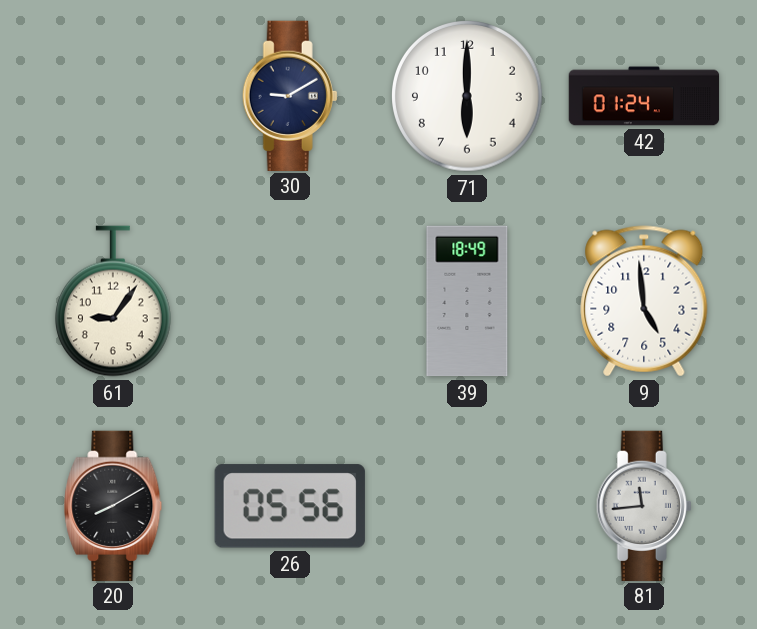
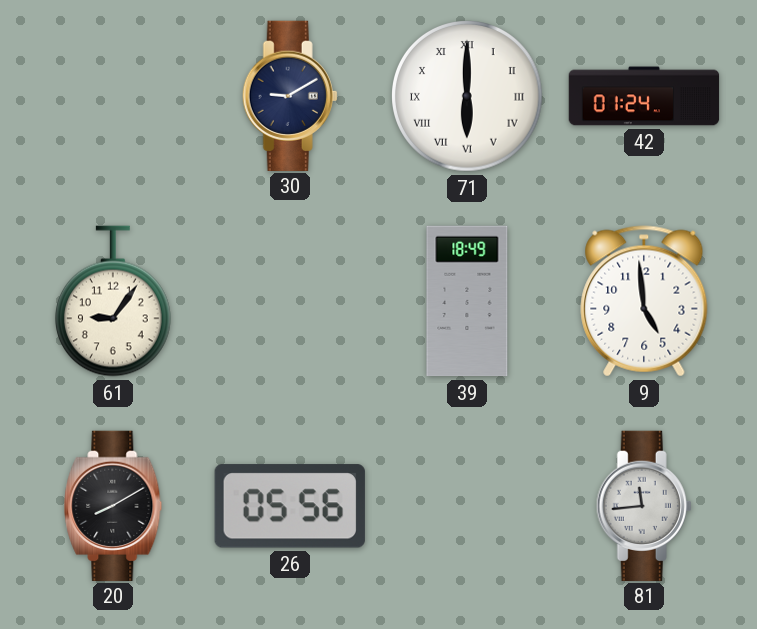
71 numerals: Arabic -> Roman
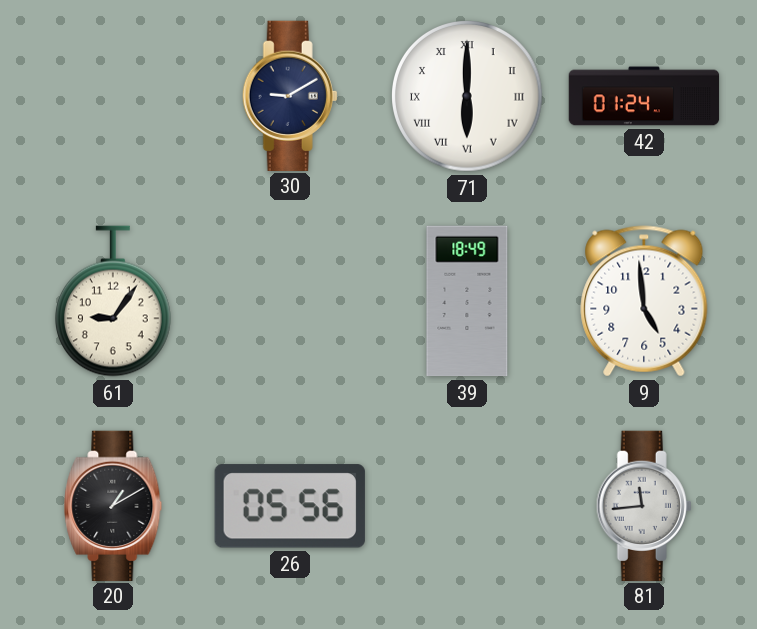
20: 8:10 -> 1:10
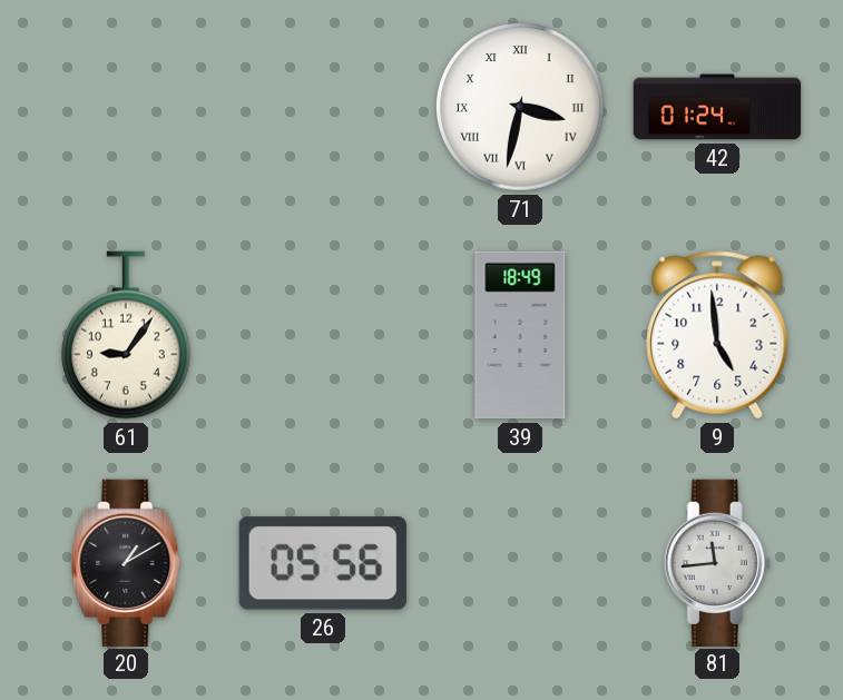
30: 9:10 -> none
71: 6:00 -> 3:32
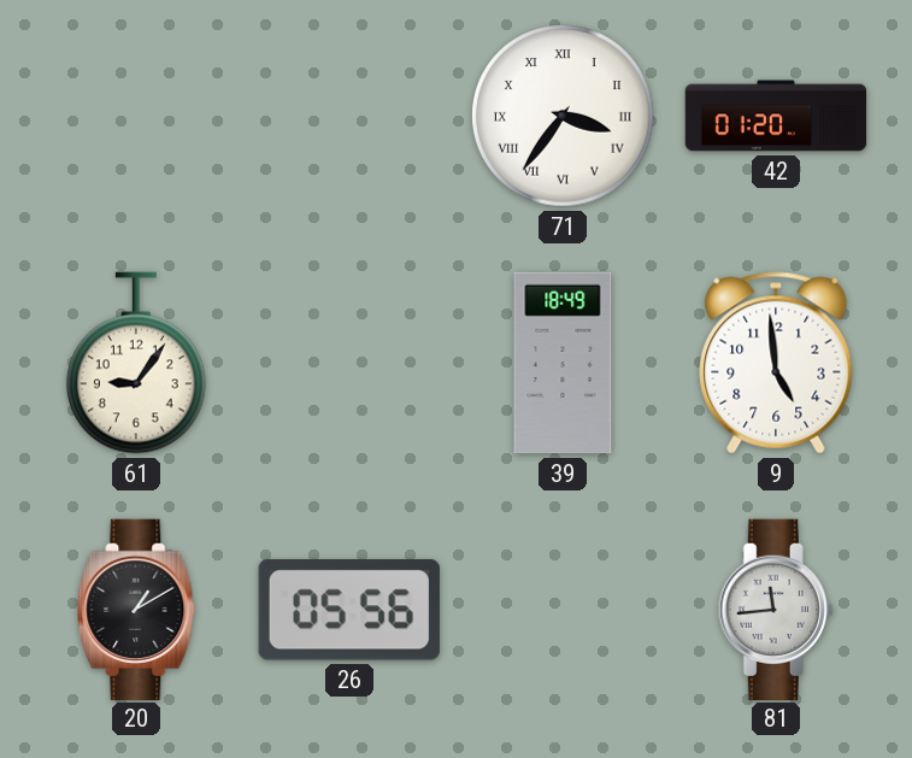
71: 3:32 -> 3:36
42: 01:24 -> 01:20
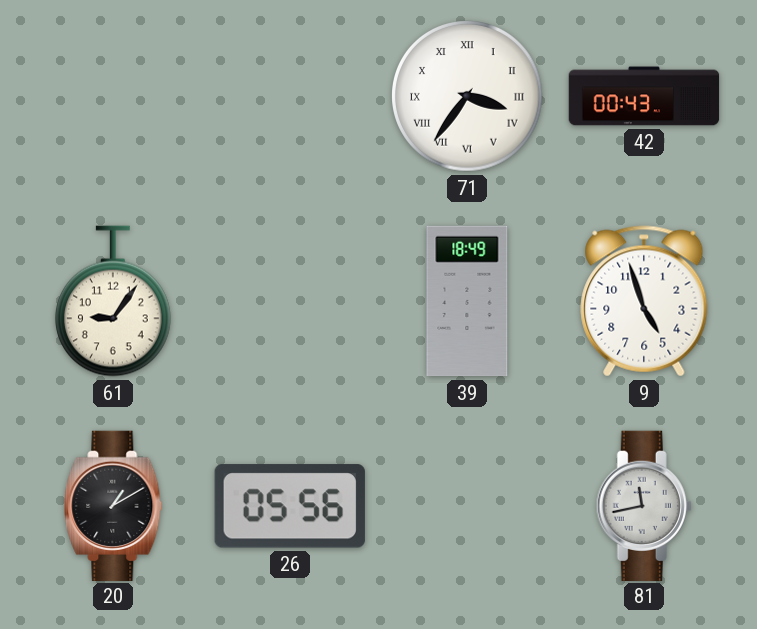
42: 01:20 -> 00:43
9: 4:59 -> 4:57
81: 11:44 -> 11:43
